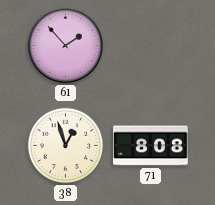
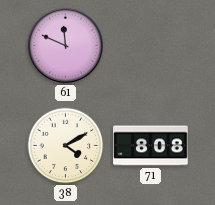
61: 1:53 -> 11:49
38: 12:57 -> 4:10
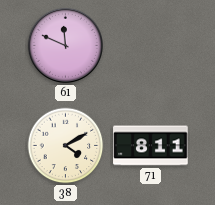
71: 8:08 -> 8:11
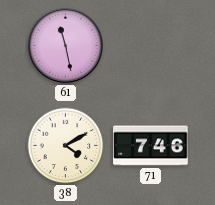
61: 11:49 -> 11:28
71: 8:11 -> 7:46
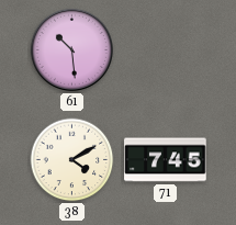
61: 11:28 -> 10:29
71: 7:46 -> 7:45
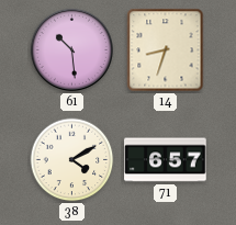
14: none -> 8:33
71: 7:45 -> 6:57
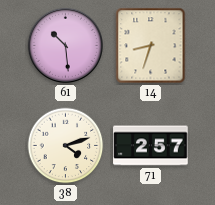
38: 4:10 -> 4:12
71: 6:57 -> 2:57
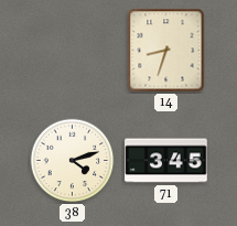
61: 10:29 -> none
71: 2:57 -> 3:45
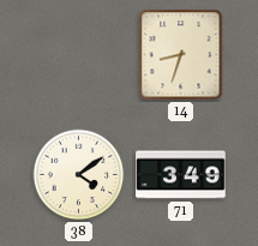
38: 4:12 -> 4:09
71: 3:45 -> 3:49
